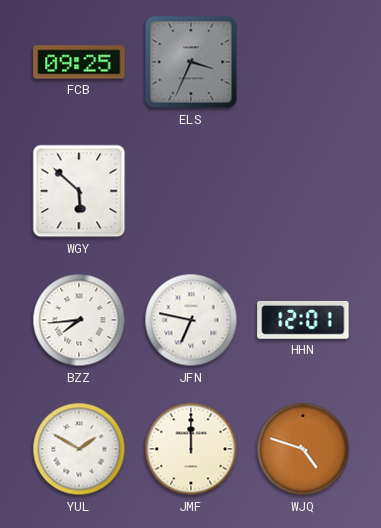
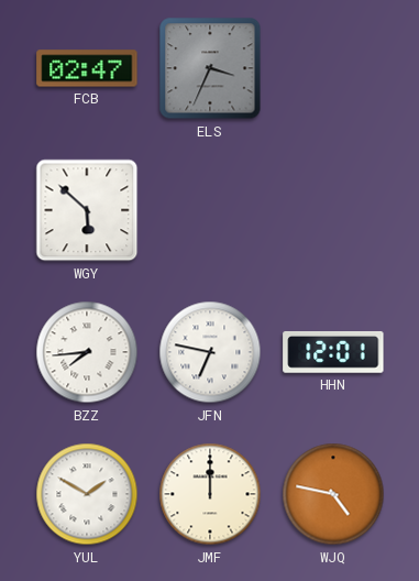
FCB: 09:25 -> 02:47
WJQ: 4:48 -> 4:47
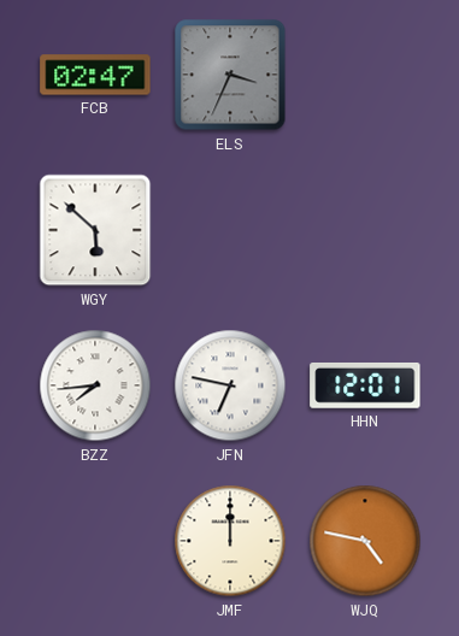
YUL: 1:50 -> none
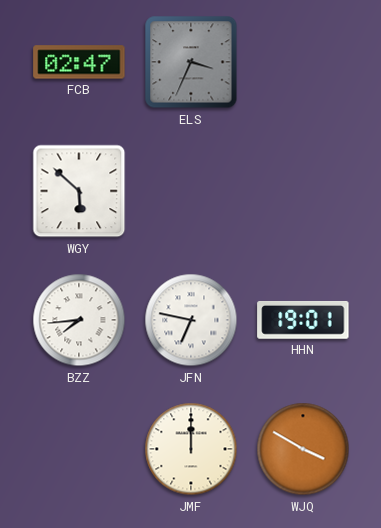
HHN: 12:01 -> 19:01
WJQ: 4:47 -> 3:50
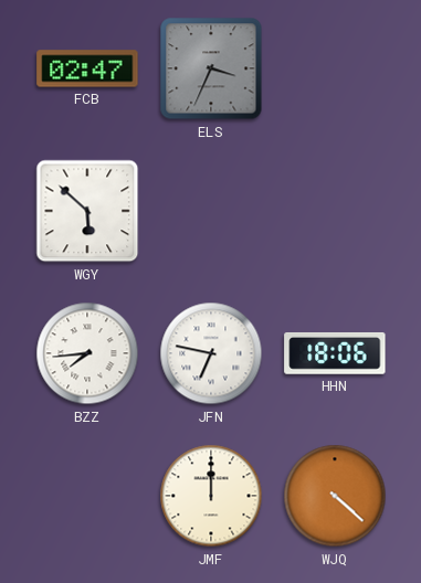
HHN: 19:01 -> 18:06
WJQ: 3:50 -> 4:22
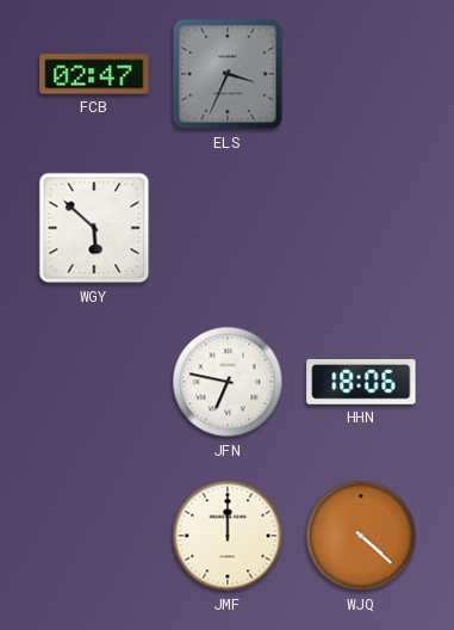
BZZ: 7:44 -> none
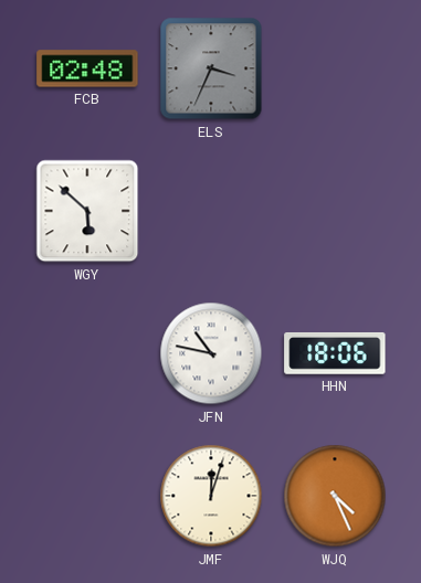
FCB: 02:47 -> 02:48
JFN: 6:47 -> 10:47
JMF: 12:00 -> 12:03
WJQ: 4:22 -> 4:26
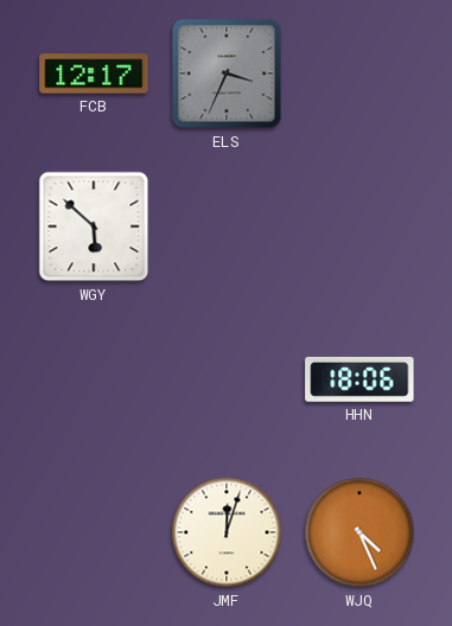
FCB: 02:48 -> 12:17
JFN: 10:47 -> none
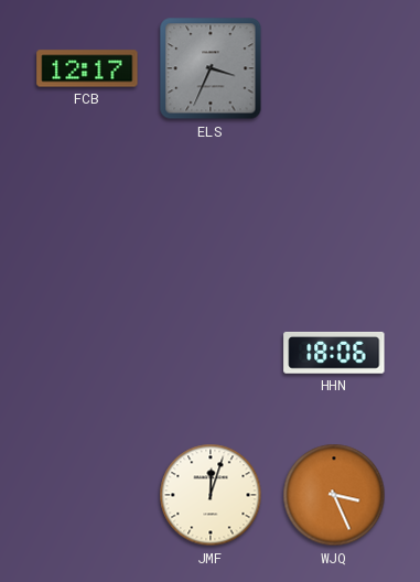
WGY: 5:52 -> none
WJQ: 4:26 -> 3:26
